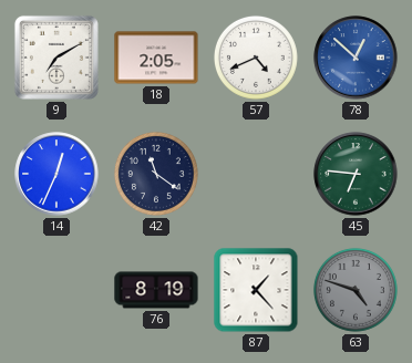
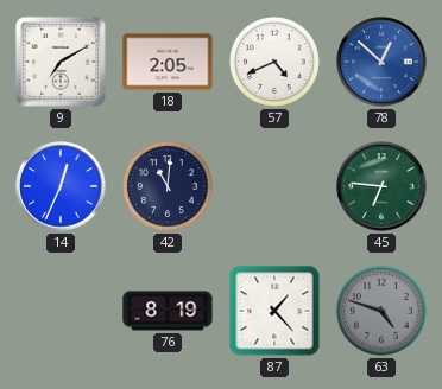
42: 11:21 -> 11:01
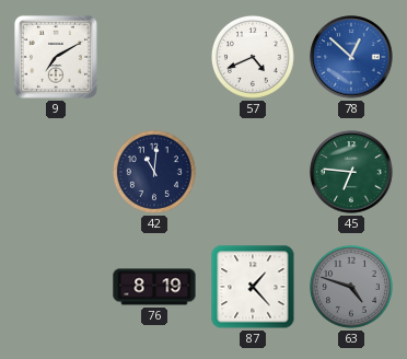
18: 2:05 -> none
14: 12:34 -> none
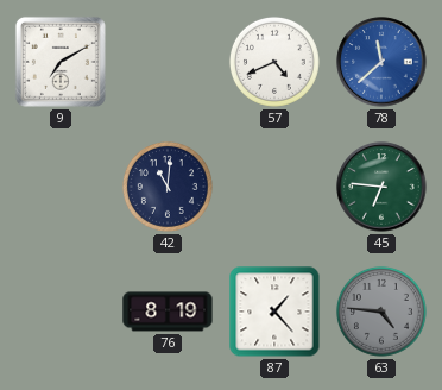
78: 12:52 -> 11:38
63: 4:48 -> 4:46
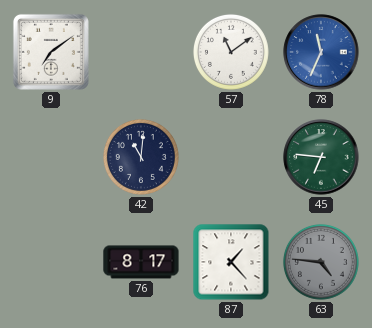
9: 7:10 -> 7:09
57: 4:41 -> 11:09
78: 11:38 -> 11:34
76: 8:19 -> 8:17
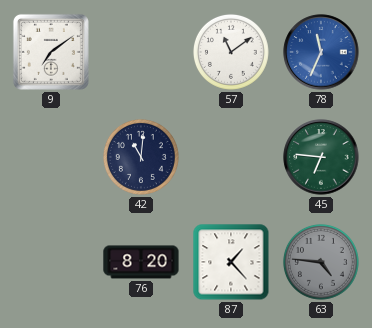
76: 8:17 -> 8:20
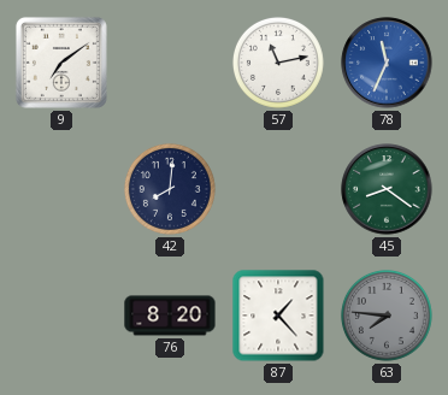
57: 11:09 -> 11:13
42: 11:01 -> 8:01
45: 6:46 -> 8:21
63: 4:46 -> 7:46
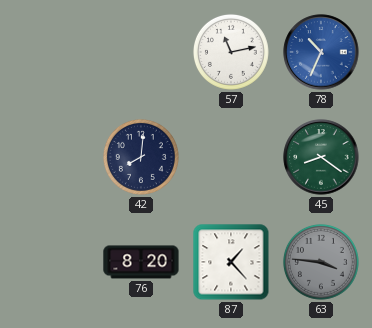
9: 7:09 -> none
78: 11:34 -> 10:34
63: 7:46 -> 3:46
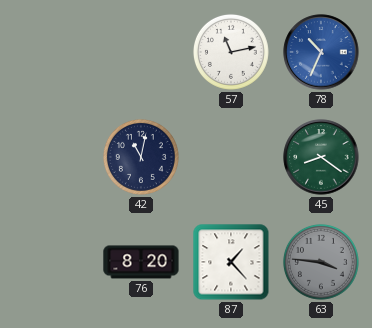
42: 8:01 -> 11:02
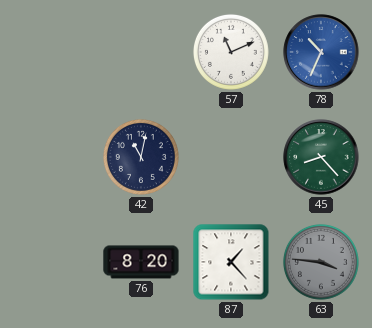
57: 11:13 -> 11:11
45: 8:21 -> 8:23
